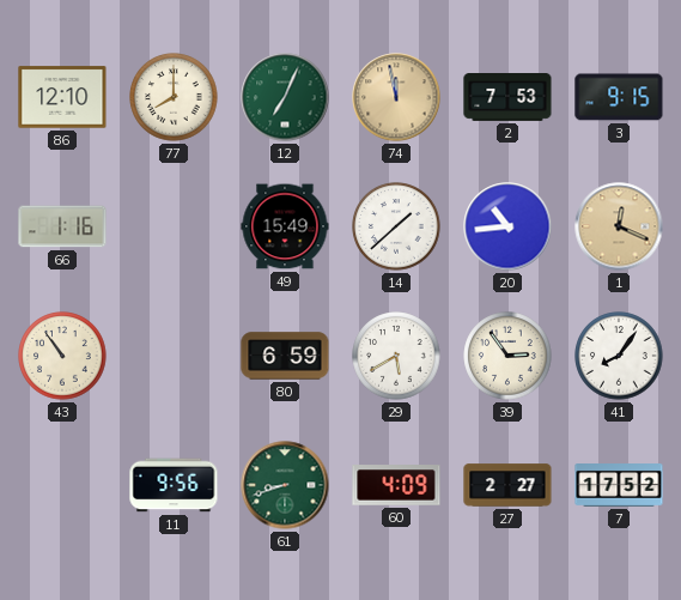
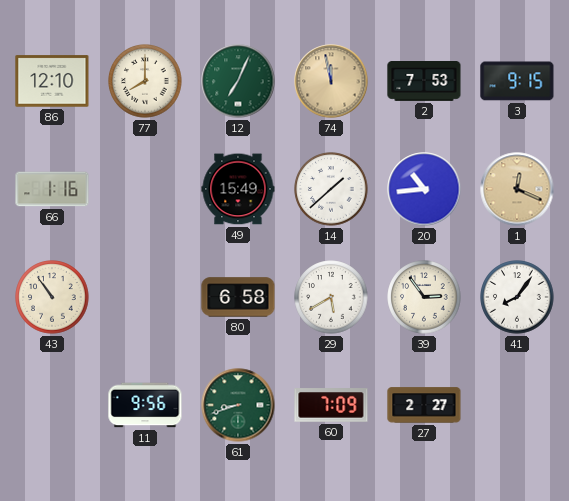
80: 6:59 -> 6:58
60: 4:09 -> 7:09
7: 17:52 -> none
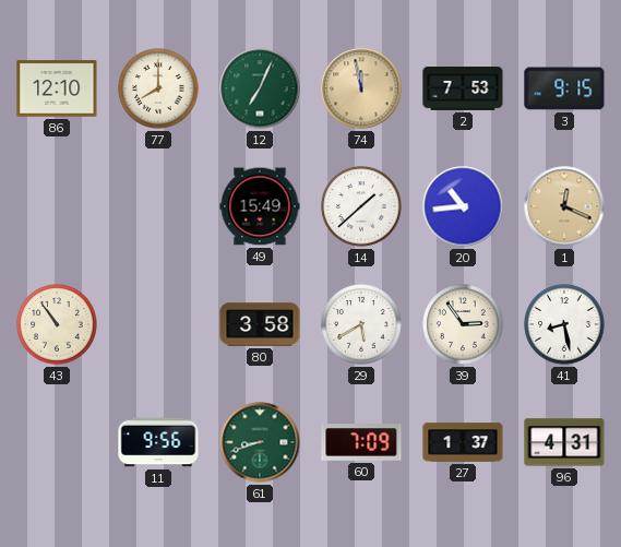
66: 1:16 -> none
80: 6:58 -> 3:58
41: 8:06 -> 8:28
27: 2:27 -> 1:37
96: none -> 4:31
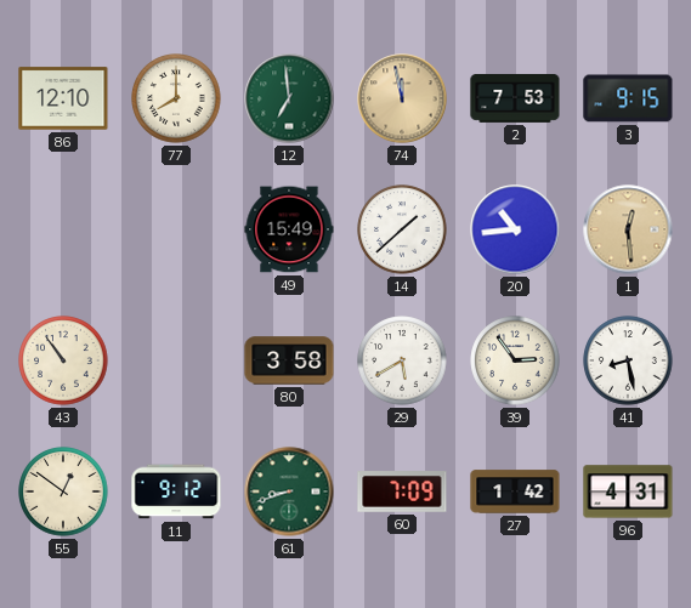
12: 7:04 -> 6:59
1: 12:19 -> 12:29
55: none -> 12:51
11: 9:56 -> 9:12
27: 1:37 -> 1:42
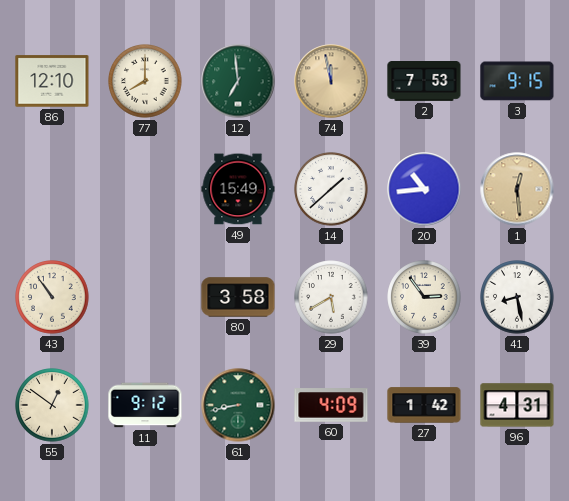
61: 8:42 -> 8:43
60: 7:09 -> 4:09
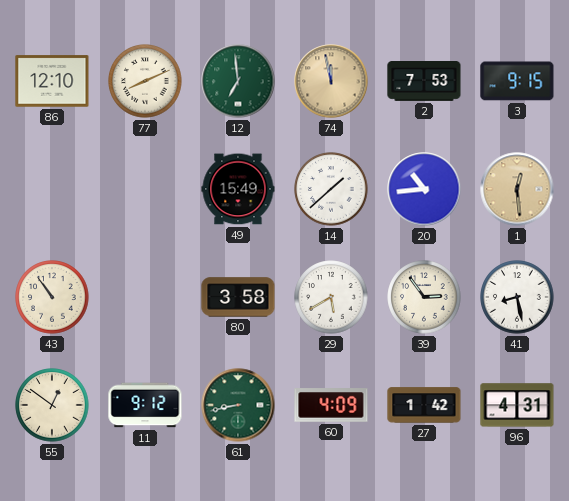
77: 8:00 -> 8:11
